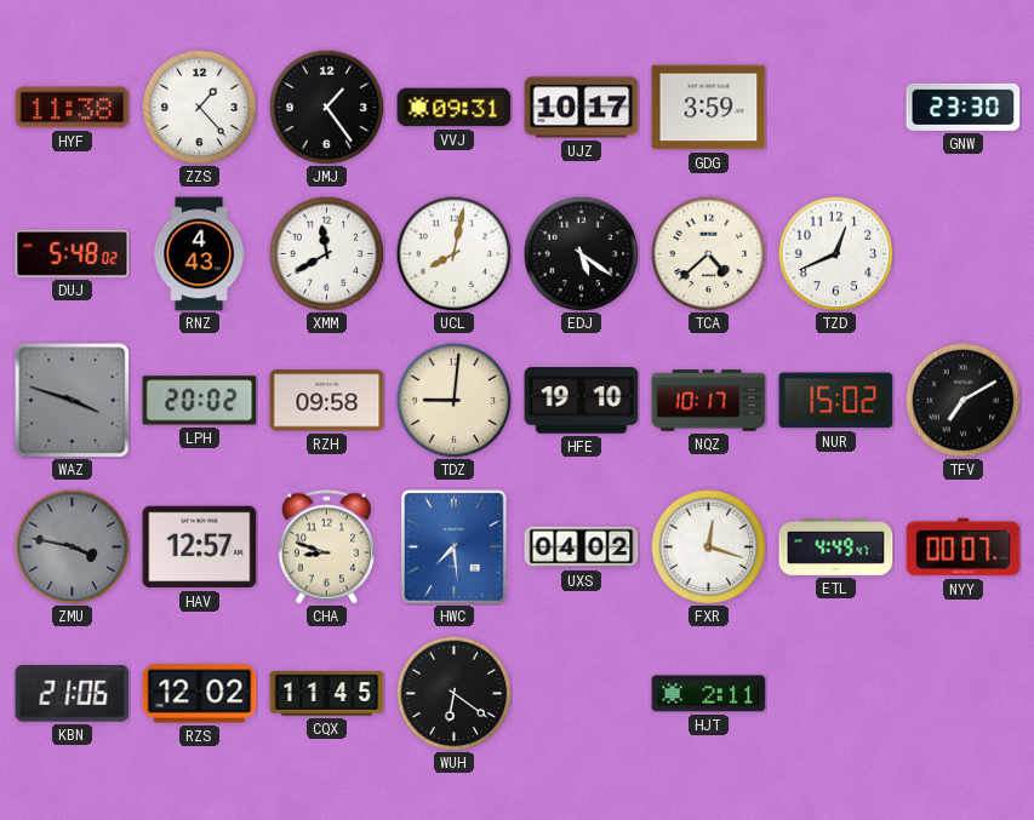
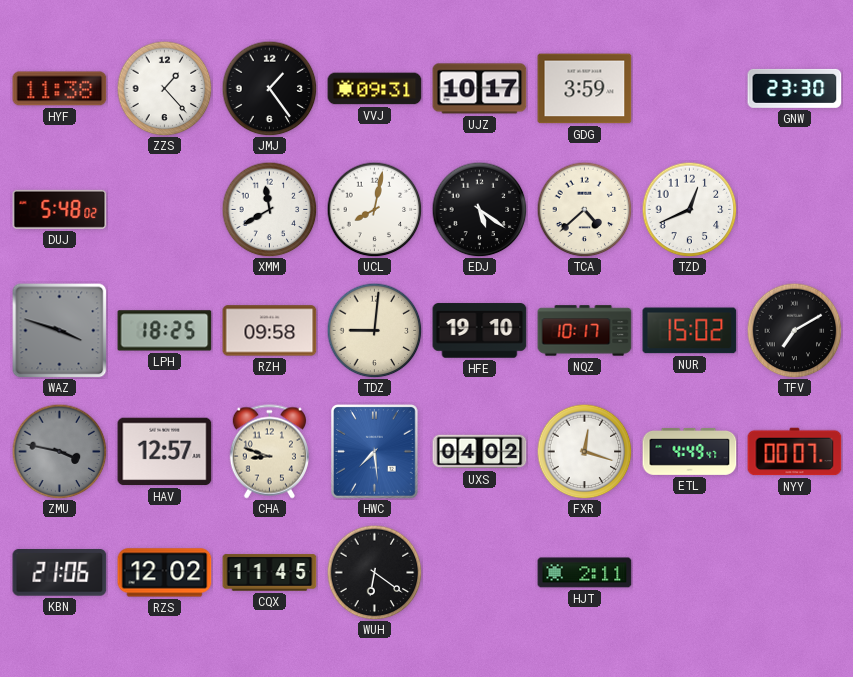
RNZ: 4:43 -> none
LPH: 20:02 -> 18:25
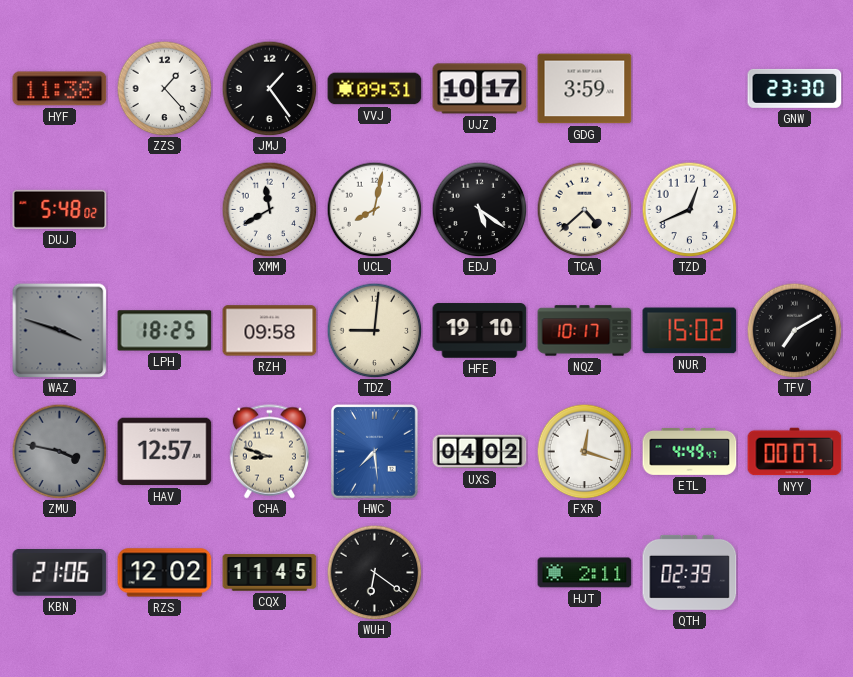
QTH: none -> 02:39
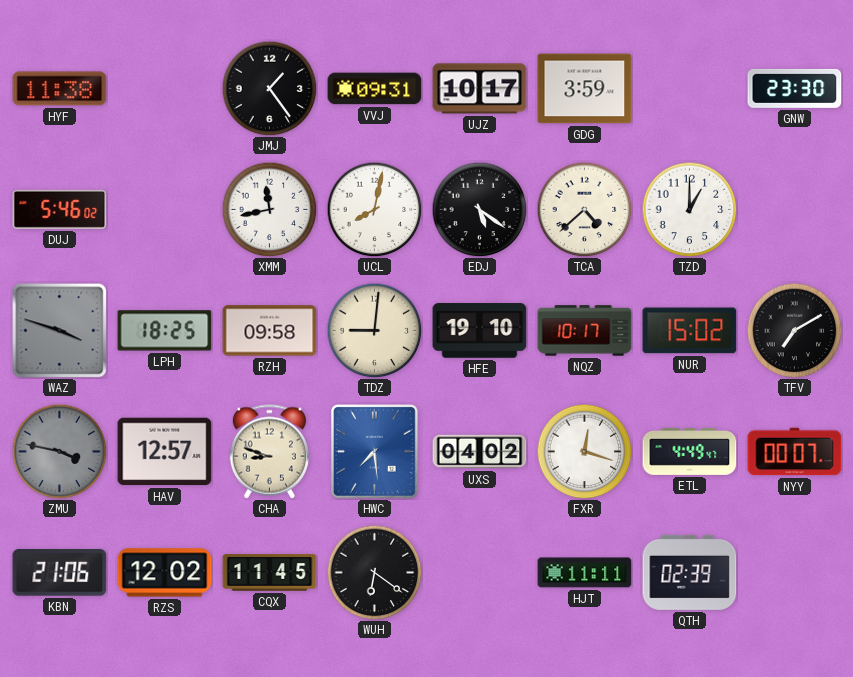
ZZS: 1:23 -> none
DUJ: 5:48 -> 5:46
XMM: 11:40 -> 11:43
TZD: 12:41 -> 1:00
HJT: 2:11 -> 11:11
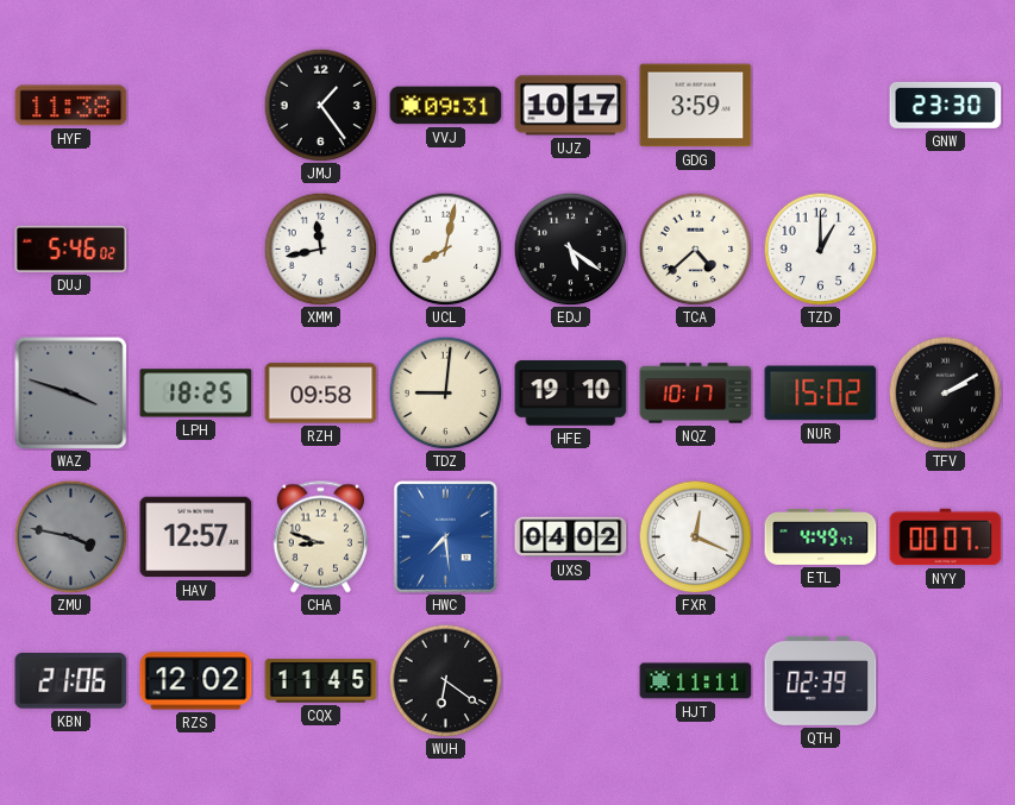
TFV: 7:10 -> 2:10
FXR: 12:18 -> 12:19
